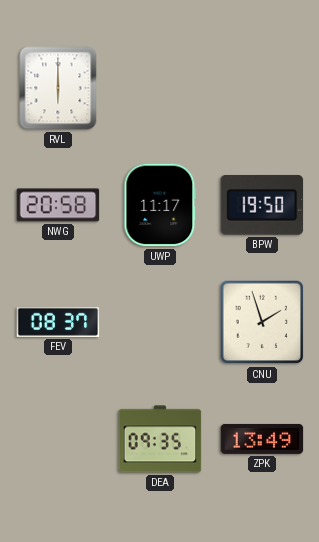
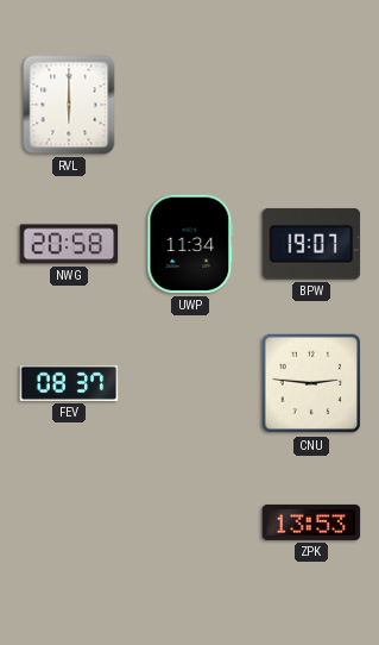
UWP: 11:17 -> 11:34
BPW: 19:50 -> 19:07
CNU: 1:57 -> 2:46
DEA: 09:35 -> none
ZPK: 13:49 -> 13:53
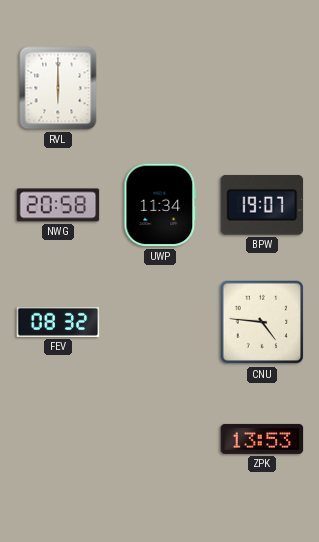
FEV: 08:37 -> 08:32
CNU: 2:46 -> 4:46
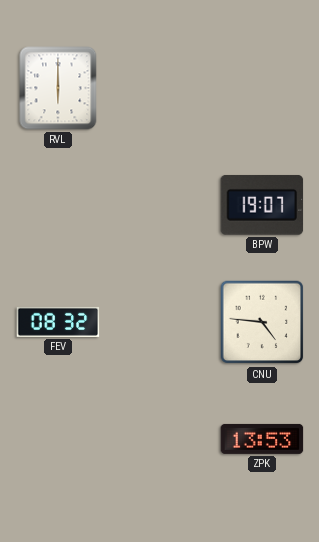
NWG: 20:58 -> none
UWP: 11:34 -> none
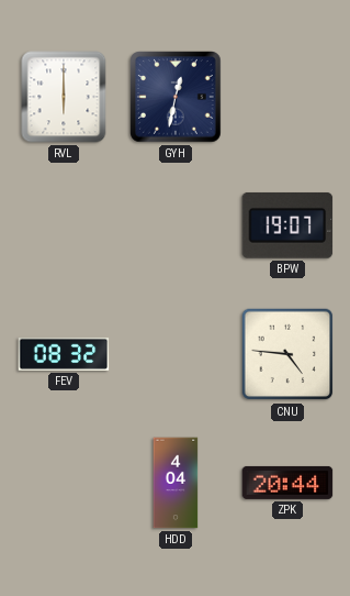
GYH: none -> 12:32
HDD: none -> 4:04
ZPK: 13:53 -> 20:44
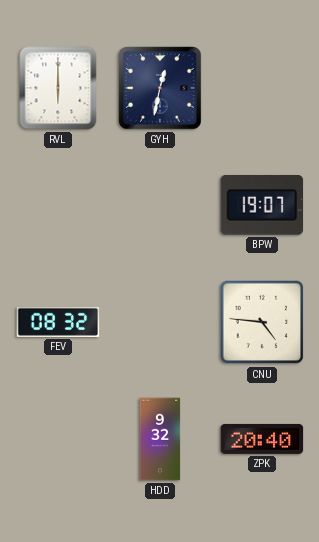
HDD: 4:04 -> 9:32
ZPK: 20:44 -> 20:40
